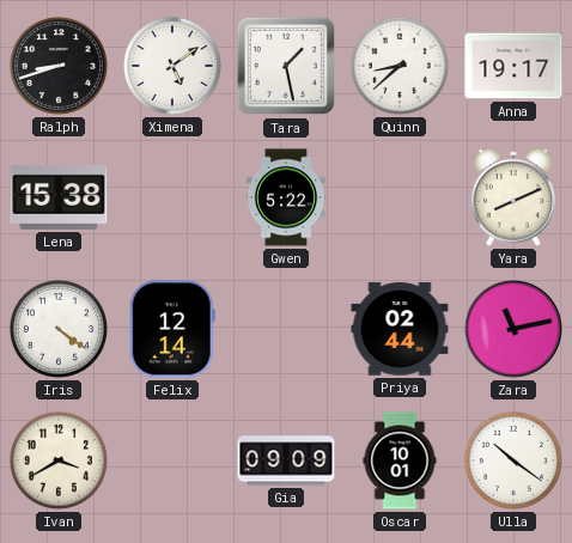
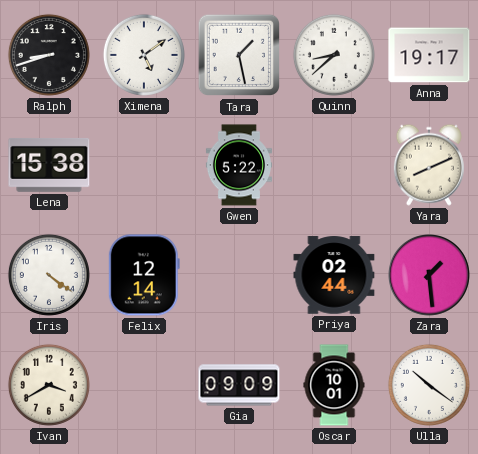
Zara: 11:13 -> 1:29
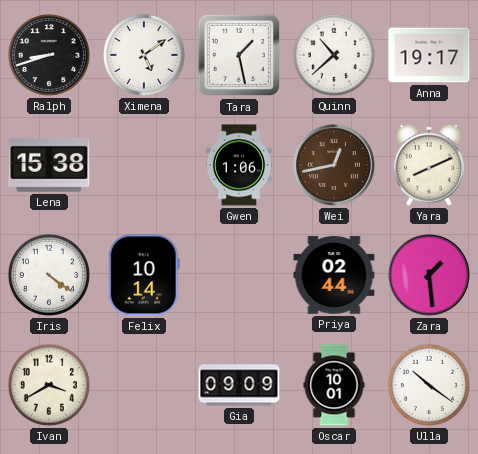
Quinn: 8:38 -> 10:38
Gwen: 5:22 -> 1:06
Wei: none -> 12:43
Felix: 12:14 -> 10:14
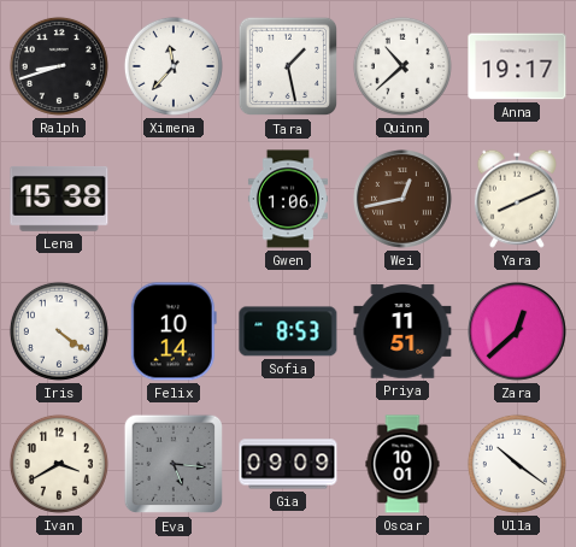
Ximena: 5:09 -> 11:37
Sofia: none -> 8:53
Priya: 02:44 -> 11:51
Zara: 1:29 -> 12:38
Eva: none -> 5:16
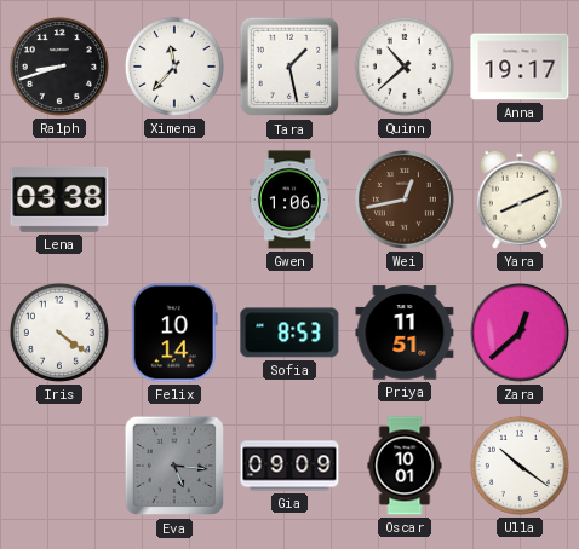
Lena: 15:38 -> 03:38
Ivan: 3:40 -> none
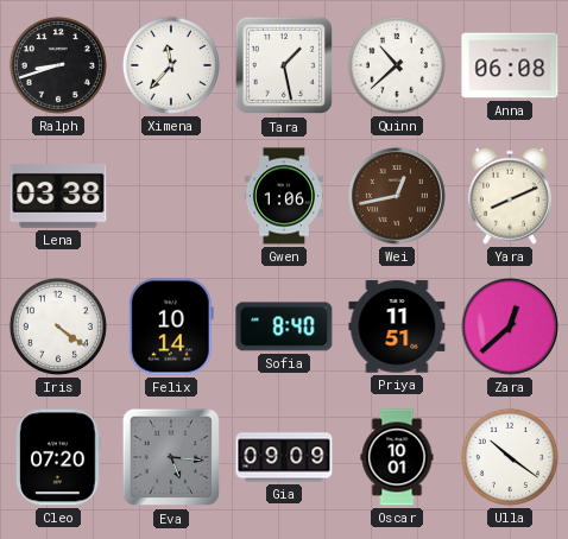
Anna: 19:17 -> 06:08
Sofia: 8:53 -> 8:40
Cleo: none -> 07:20
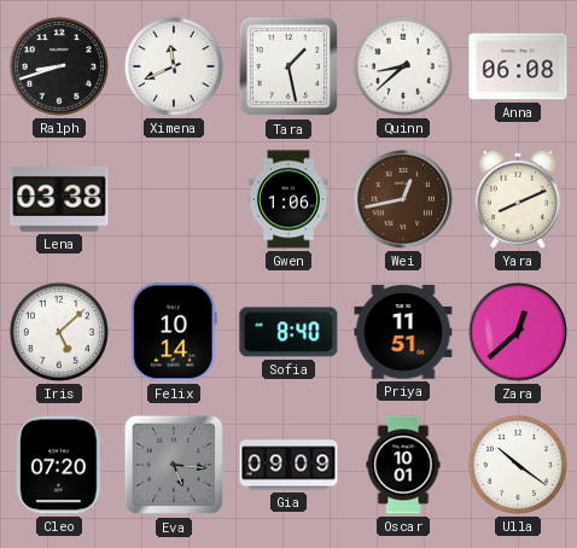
Ximena: 11:37 -> 11:41
Quinn: 10:38 -> 8:38
Iris: 4:21 -> 5:08
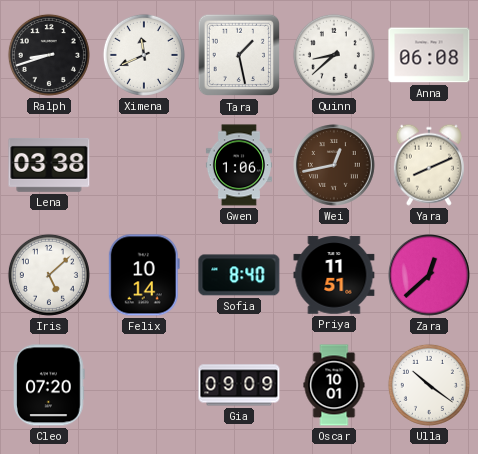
Eva: 5:16 -> none
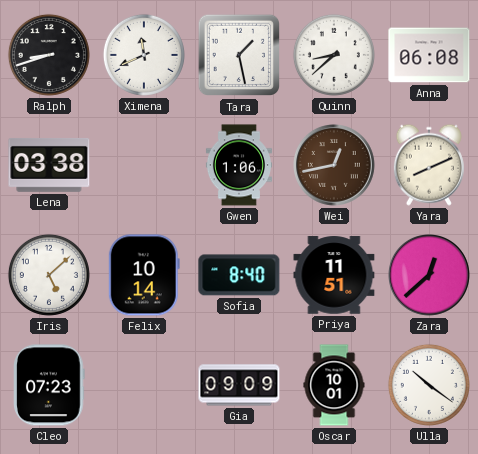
Cleo: 07:20 -> 07:23
